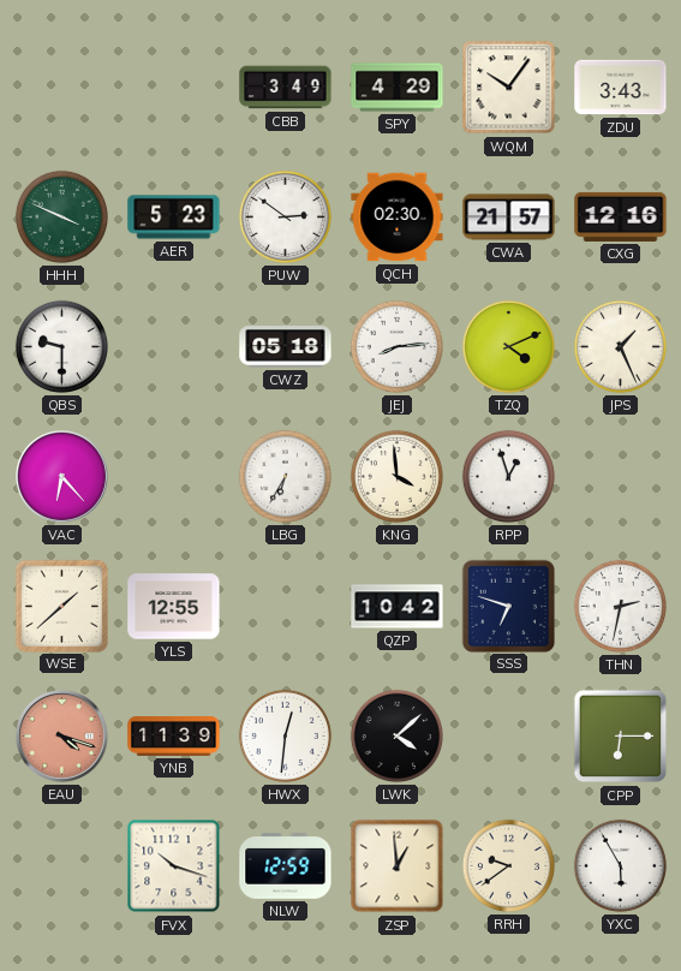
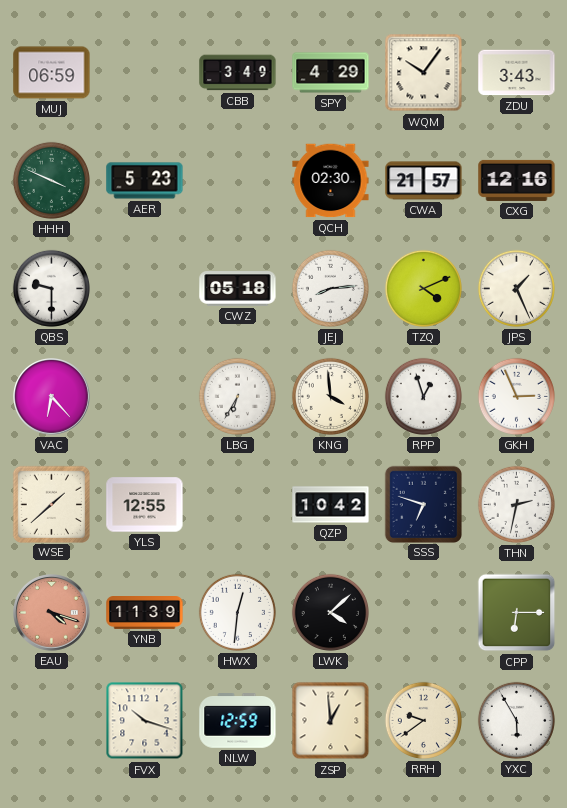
MUJ: none -> 06:59
PUW: 2:51 -> none
GKH: none -> 2:56
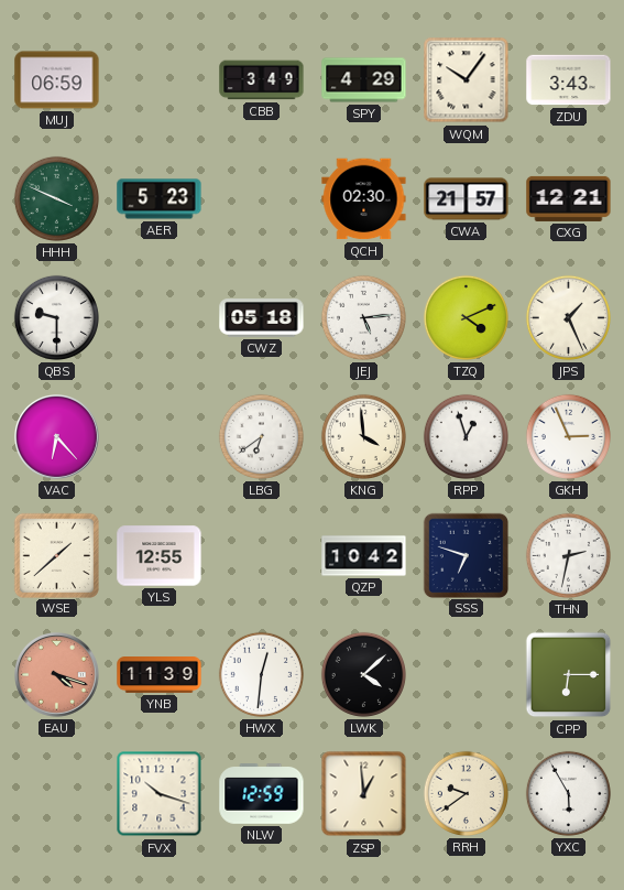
CXG: 12:16 -> 12:21
JEJ: 8:14 -> 5:14
LBG: 6:35 -> 6:39
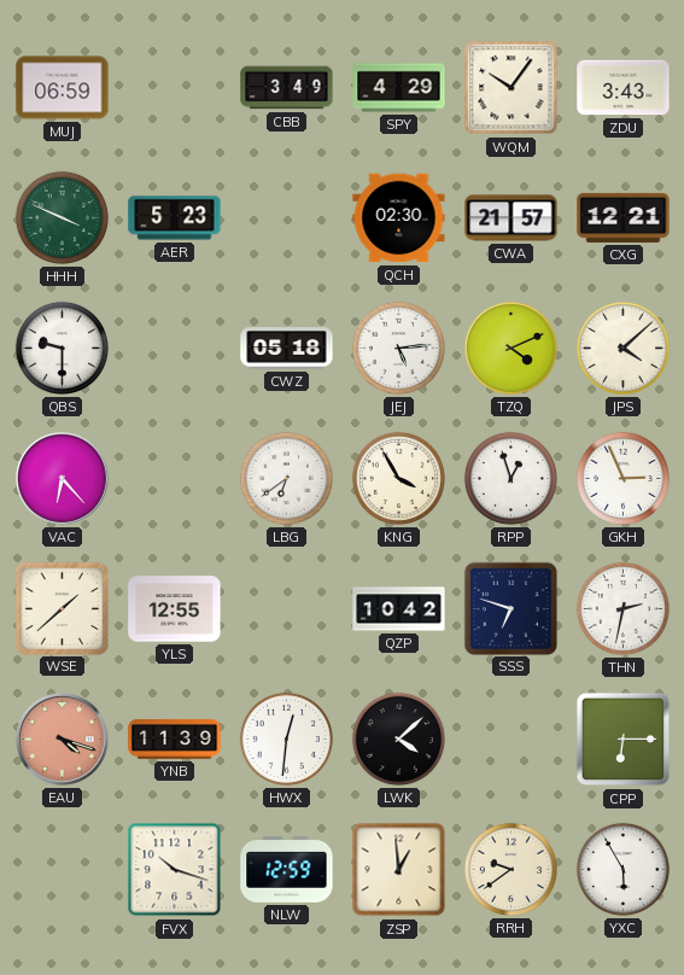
JPS: 1:26 -> 4:08
KNG: 3:59 -> 3:55
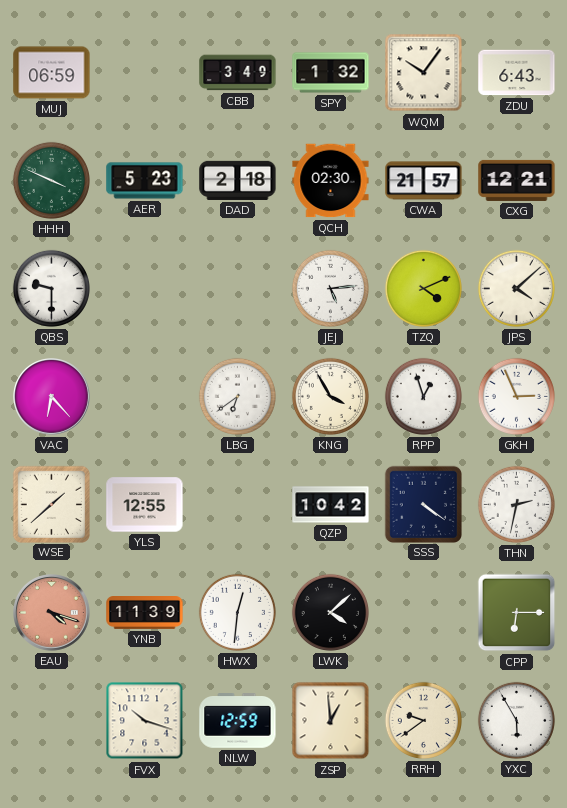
SPY: 4:29 -> 1:32
ZDU: 3:43 -> 6:43
DAD: none -> 2:18
CWZ: 05:18 -> none
SSS: 6:48 -> 4:21
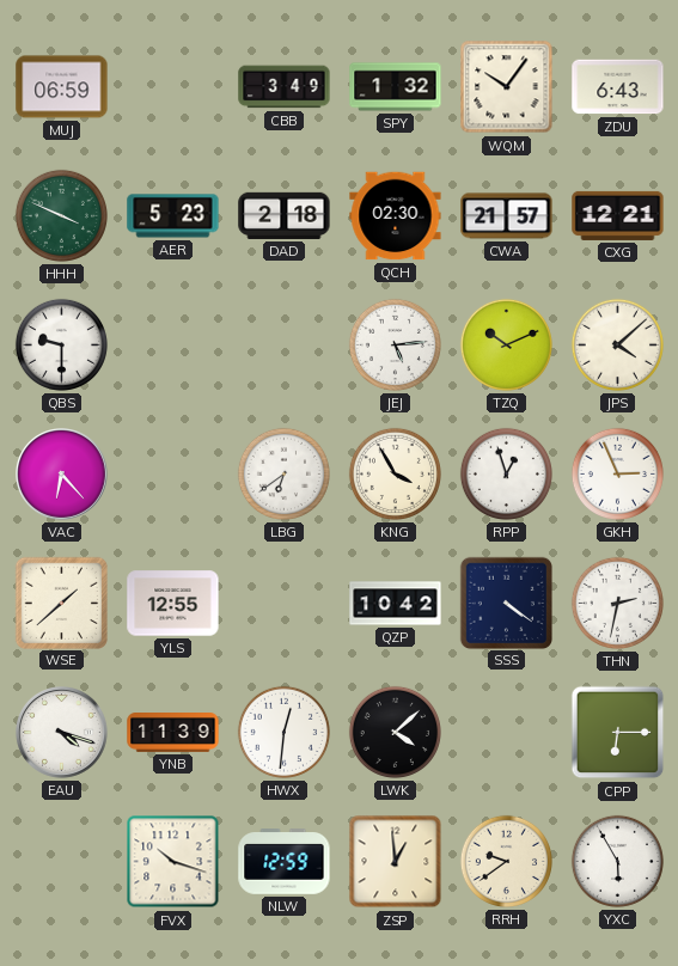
TZQ: 4:11 -> 10:11
EAU dial: salmon -> white
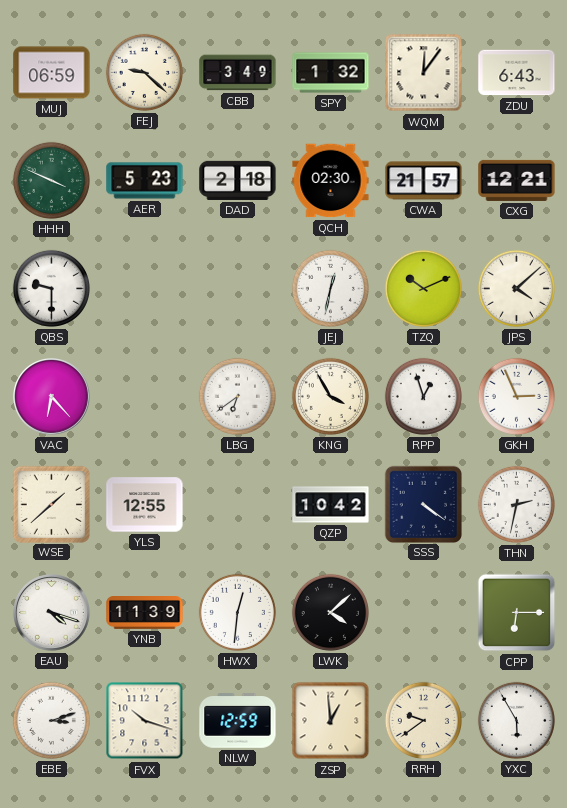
FEJ: none -> 9:22
WQM: 10:06 -> 12:06
JEJ: 5:14 -> 12:32
EBE: none -> 3:12
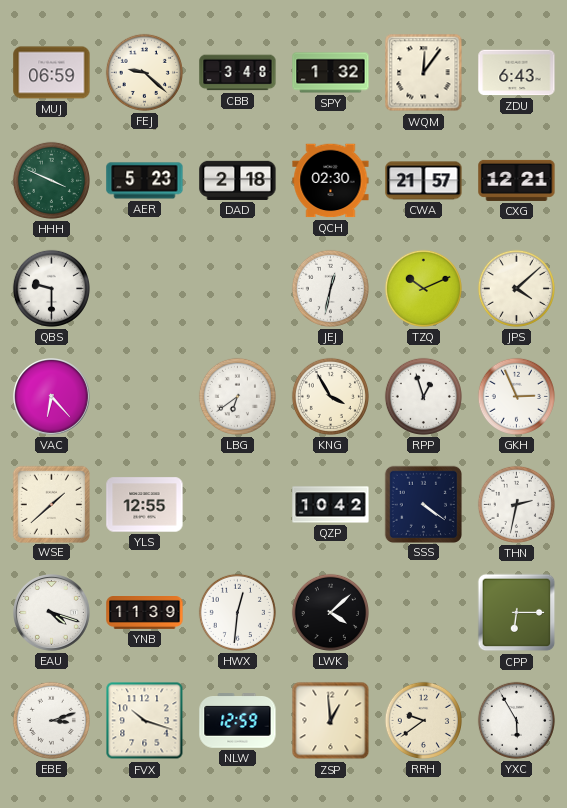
CBB: 3:49 -> 3:48
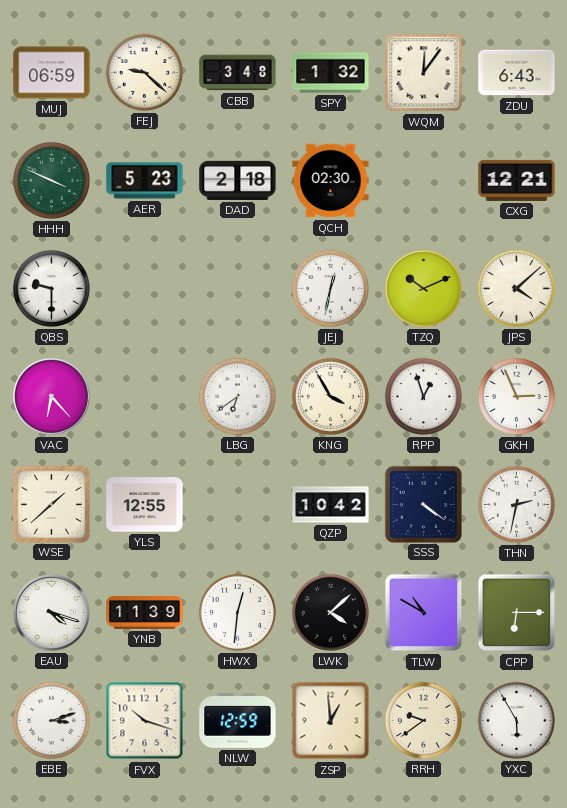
CWA: 21:57 -> none
TLW: none -> 10:50
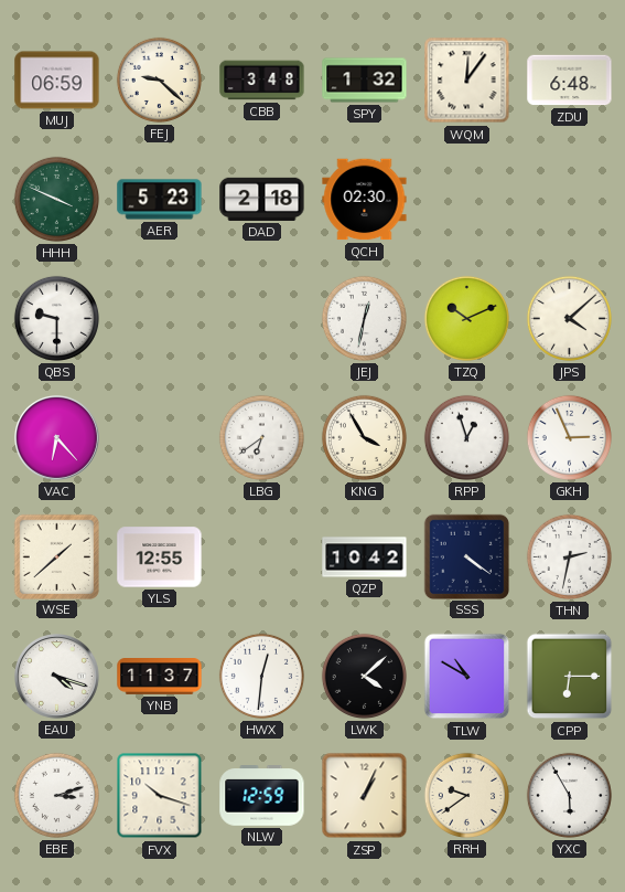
ZDU: 6:43 -> 6:48
CXG: 12:21 -> none
YNB: 11:39 -> 11:37
ZSP: 12:59 -> 1:04
